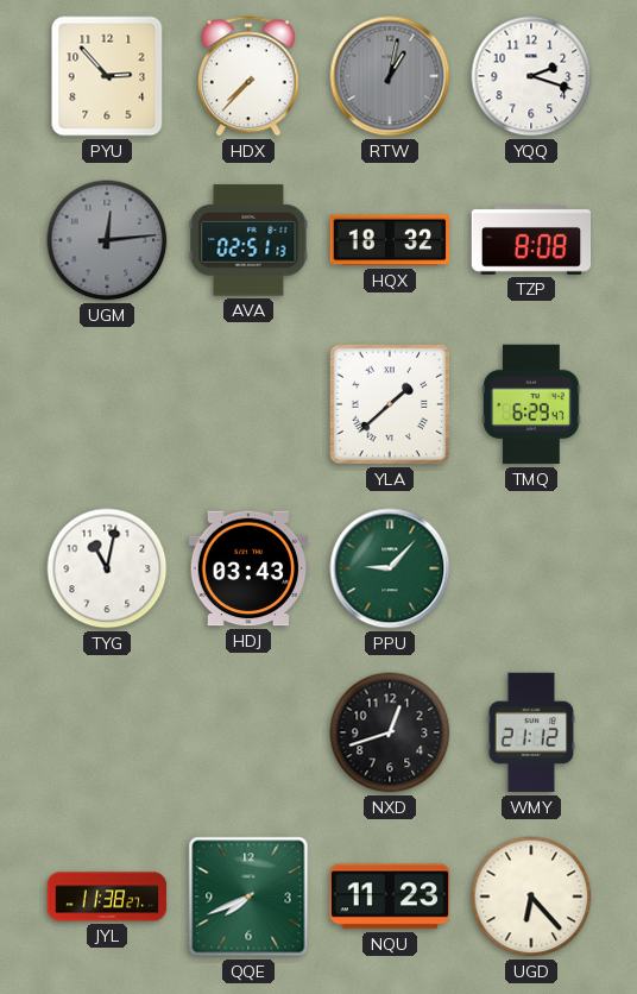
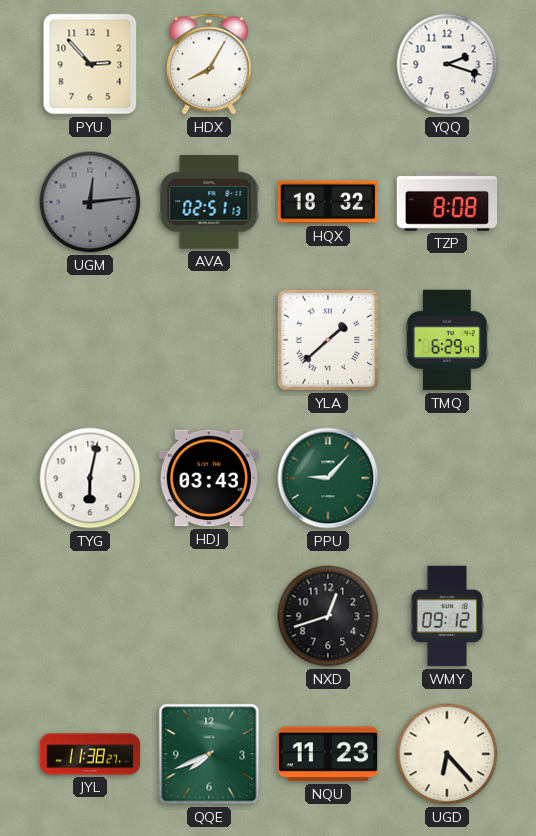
HDX: 7:37 -> 8:05
RTW: 1:02 -> none
TYG: 11:02 -> 6:02
WMY: 21:12 -> 09:12
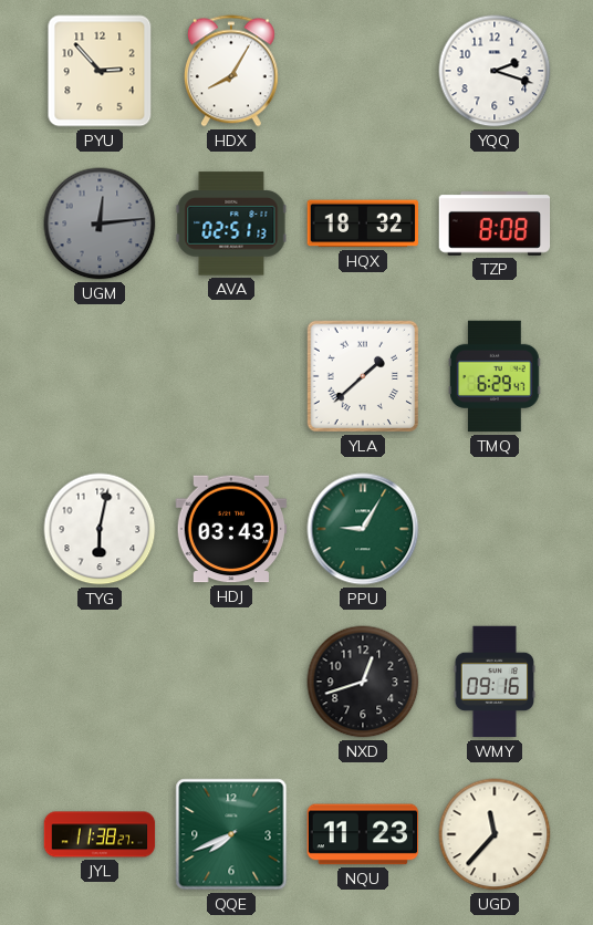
PPU: 9:07 -> 9:05
WMY: 09:12 -> 09:16
UGD: 6:23 -> 11:37
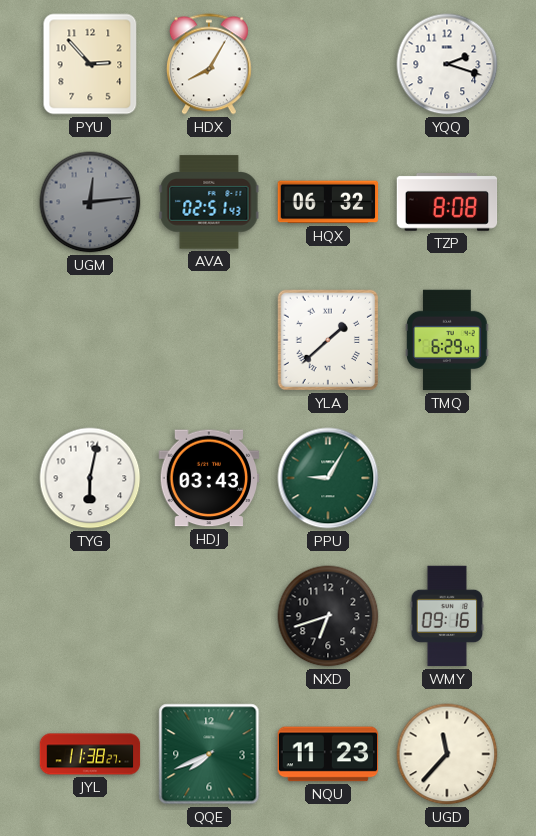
AVA: 02:51:13 -> 02:51:43
HQX: 18:32 -> 06:32
NXD: 12:42 -> 6:42
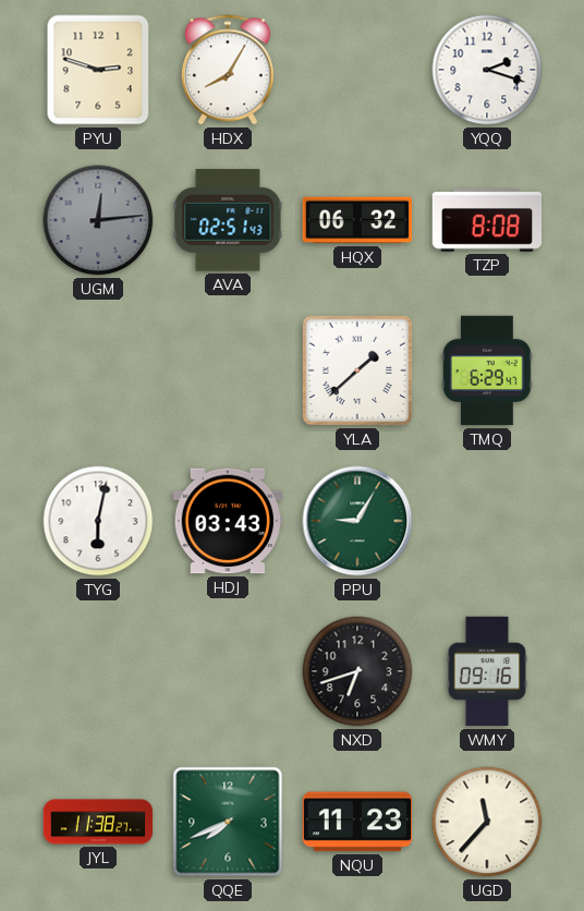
PYU: 2:53 -> 2:48
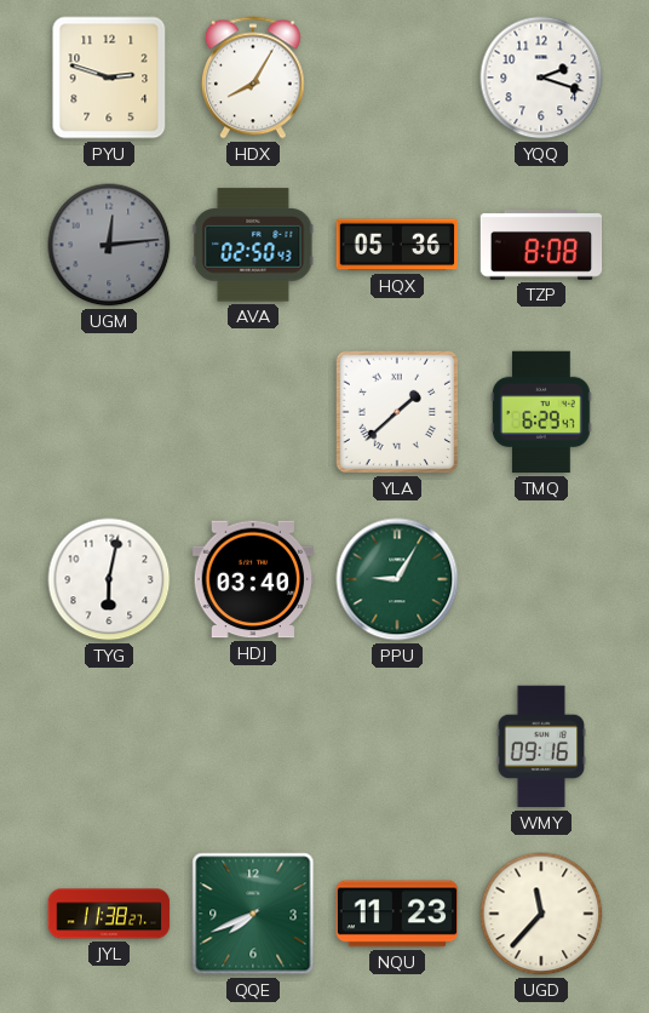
AVA: 02:51 -> 02:50
HQX: 06:32 -> 05:36
HDJ: 03:43 -> 03:40
NXD: 6:42 -> none
